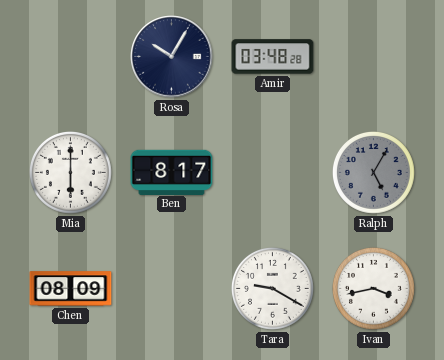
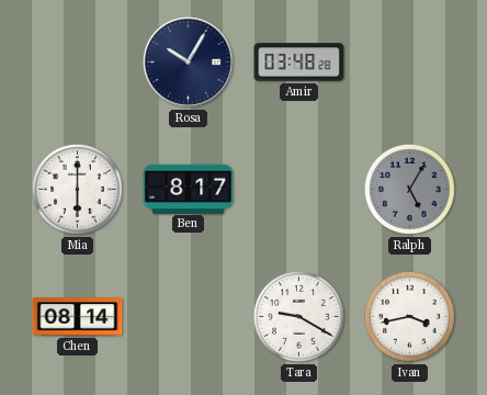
Chen: 08:09 -> 08:14
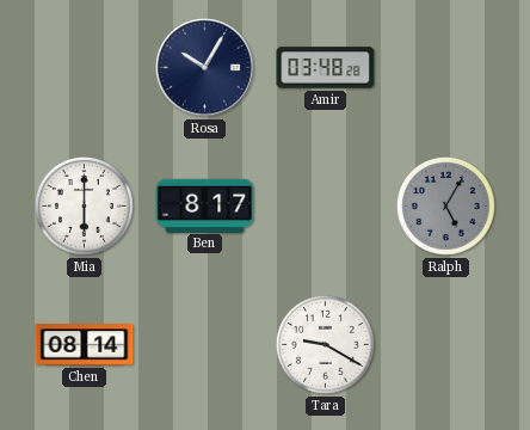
Ivan: 3:43 -> none
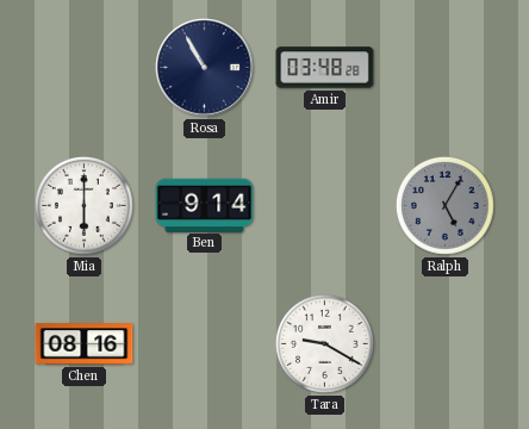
Rosa: 10:05 -> 10:55
Ben: 8:17 -> 9:14
Chen: 08:14 -> 08:16
